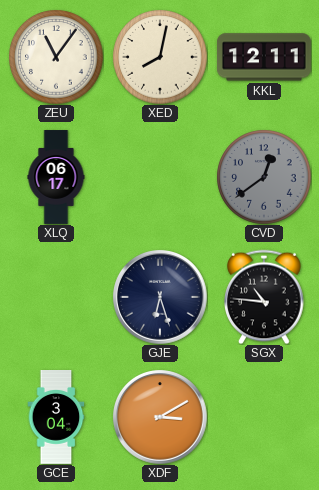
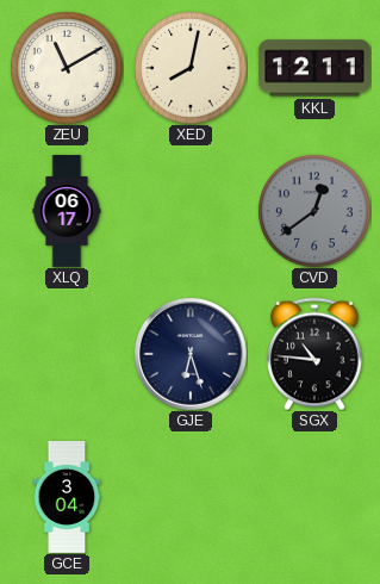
ZEU: 11:06 -> 11:10
XDF: 3:10 -> none
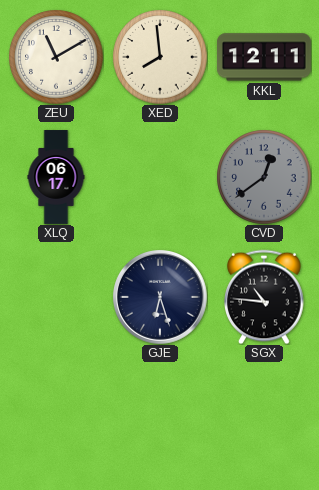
XED: 8:02 -> 7:59
GCE: 3:04 -> none
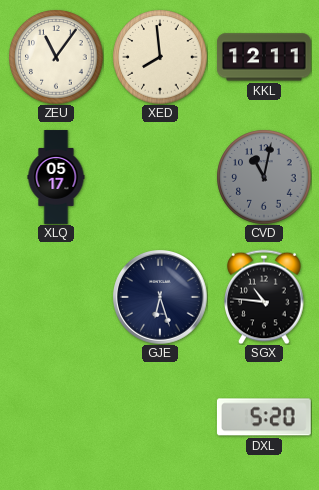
ZEU: 11:10 -> 11:06
XLQ: 06:17 -> 05:17
CVD: 12:39 -> 11:02
DXL: none -> 5:20
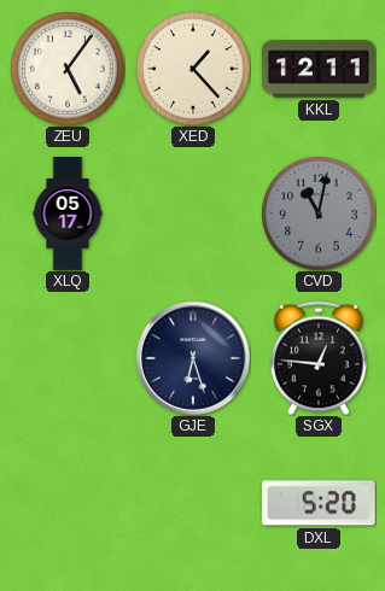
ZEU: 11:06 -> 5:06
XED: 7:59 -> 1:23
SGX: 10:46 -> 12:46
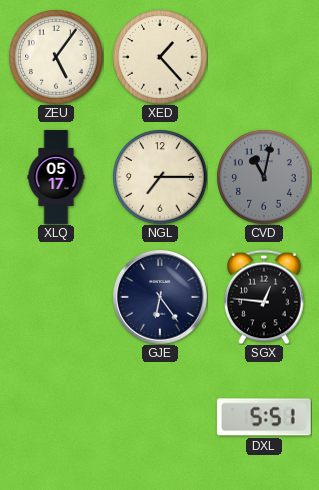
KKL: 12:11 -> none
NGL: none -> 7:15
GJE: 6:27 -> 6:24
DXL: 5:20 -> 5:51
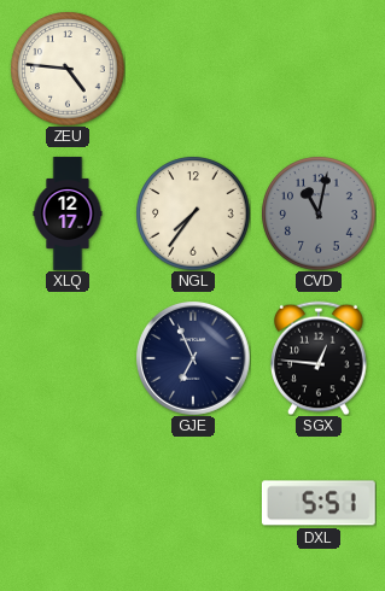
ZEU: 5:06 -> 4:46
XED: 1:23 -> none
XLQ: 05:17 -> 12:17
NGL: 7:15 -> 7:36
GJE: 6:24 -> 6:56
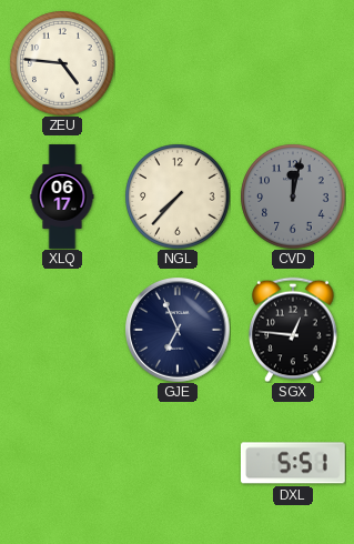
XLQ: 12:17 -> 06:17
NGL: 7:36 -> 7:37
CVD: 11:02 -> 12:02
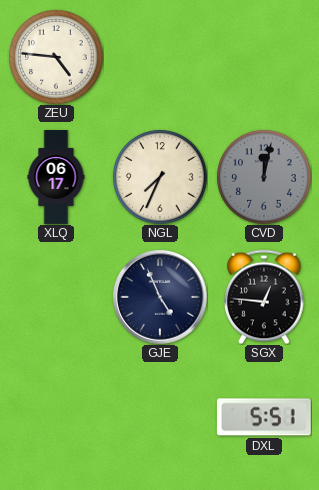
NGL: 7:37 -> 7:34
GJE: 6:56 -> 4:56
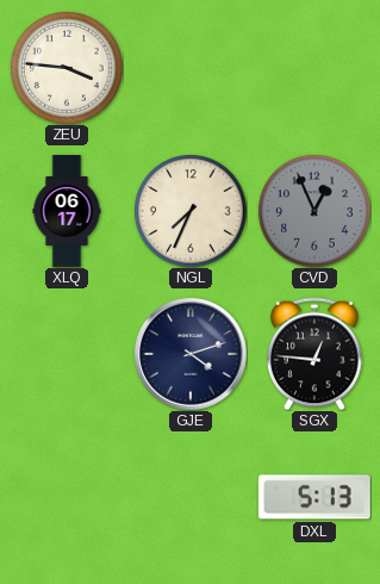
ZEU: 4:46 -> 3:46
CVD: 12:02 -> 12:56
GJE: 4:56 -> 4:12
DXL: 5:51 -> 5:13
